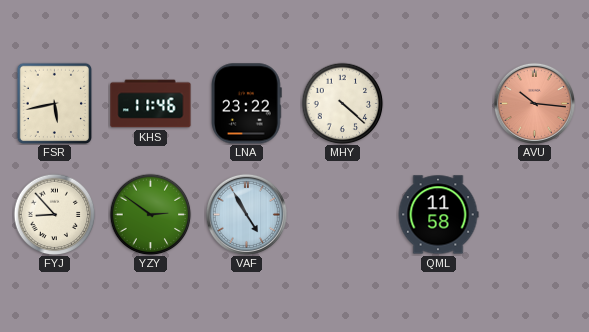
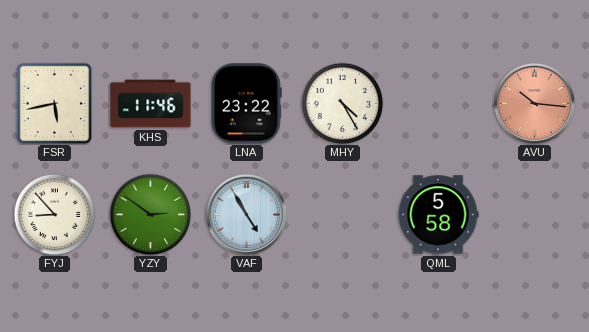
MHY: 4:22 -> 4:25
QML: 11:58 -> 5:58
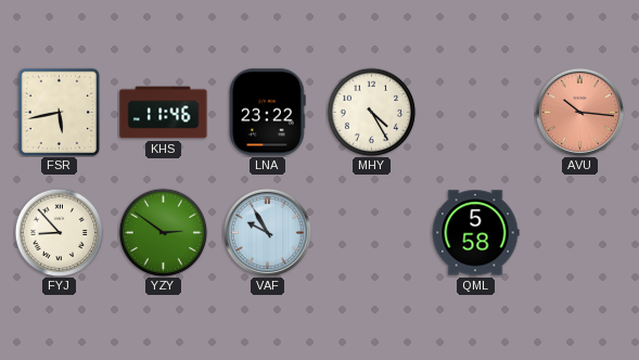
VAF: 4:55 -> 9:55
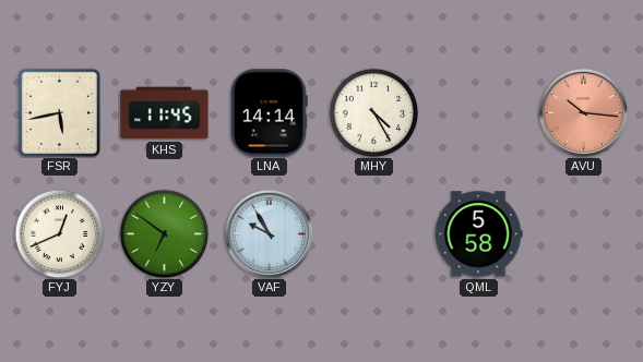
KHS: 11:46 -> 11:45
LNA: 23:22 -> 14:14
FYJ: 8:53 -> 12:41
YZY: 2:51 -> 6:51
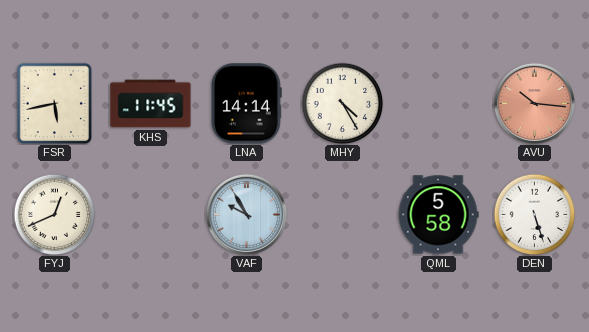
YZY: 6:51 -> none
DEN: none -> 5:27
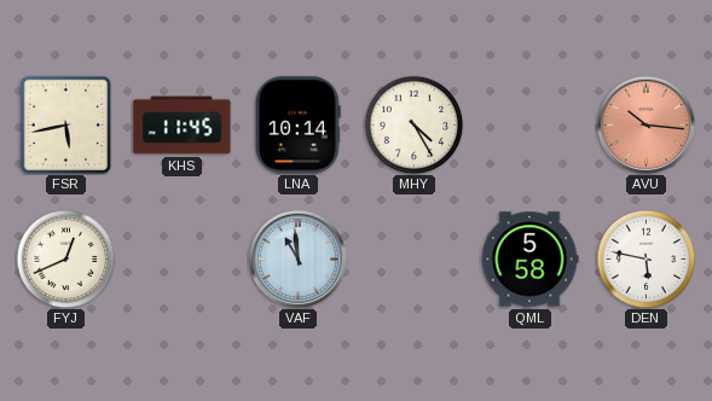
LNA: 14:14 -> 10:14
VAF: 9:55 -> 10:59
DEN: 5:27 -> 5:47
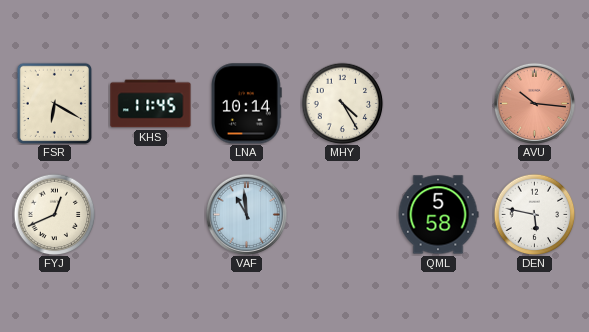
FSR: 5:43 -> 6:20
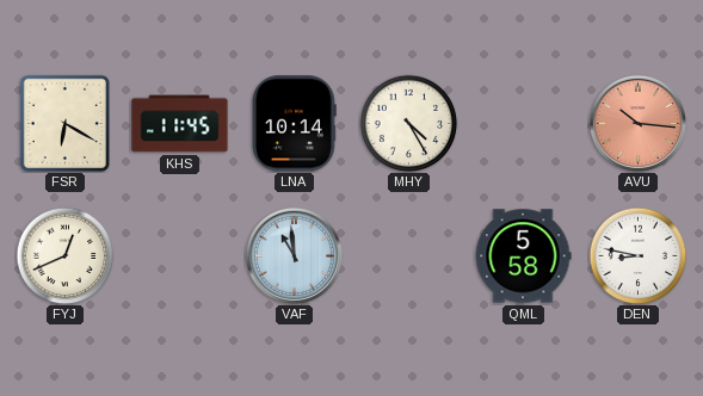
DEN: 5:47 -> 8:47
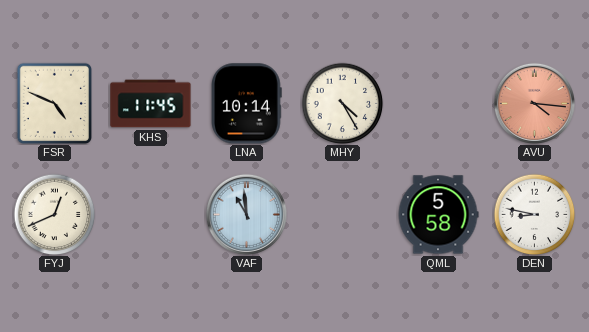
FSR: 6:20 -> 4:49
AVU: 10:16 -> 4:16
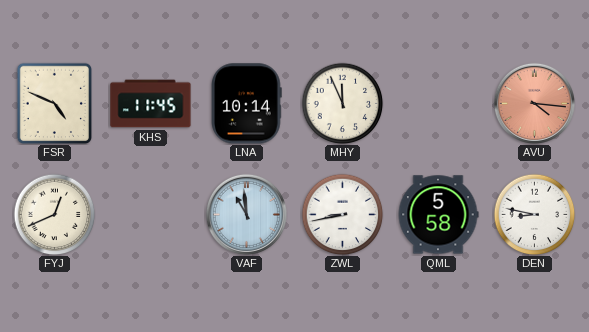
MHY: 4:25 -> 11:56
ZWL: none -> 8:43
